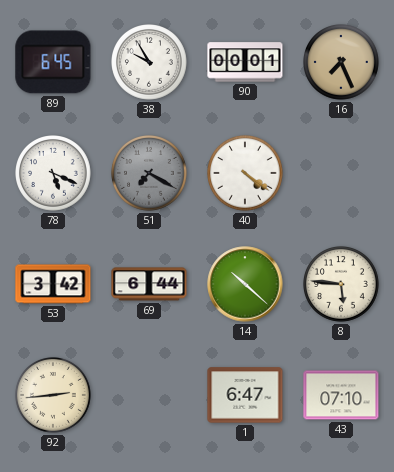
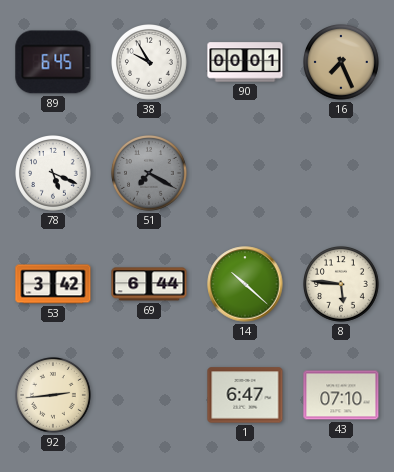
40: 4:21 -> none
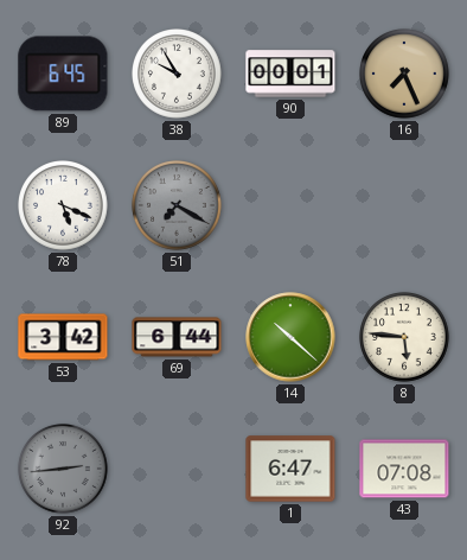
92 dial: cream -> grey
43: 07:10 -> 07:08
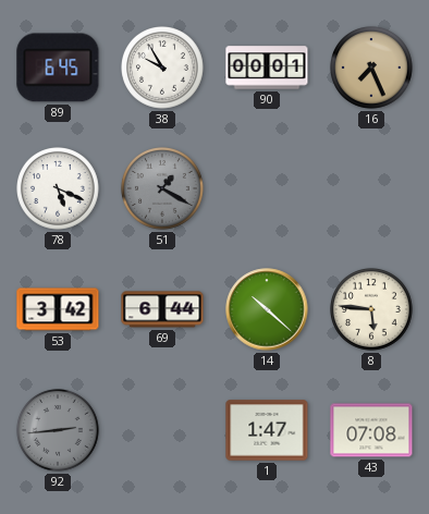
51: 7:20 -> 1:20
1: 6:47 -> 1:47
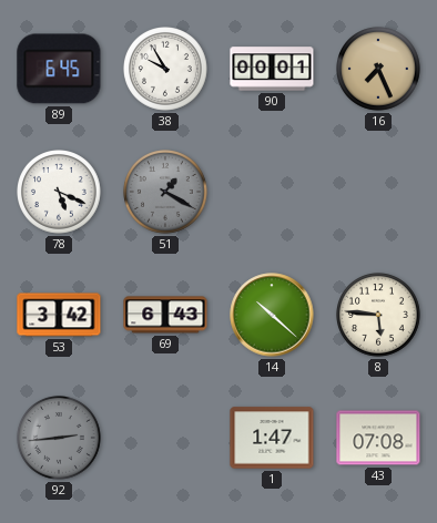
69: 6:44 -> 6:43
